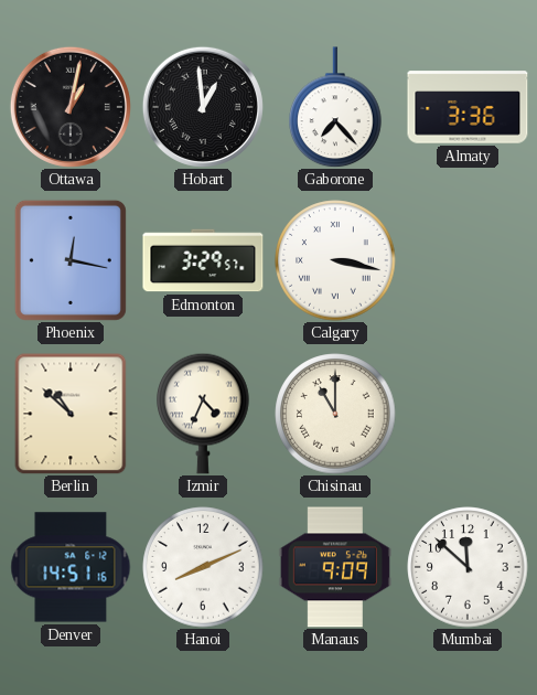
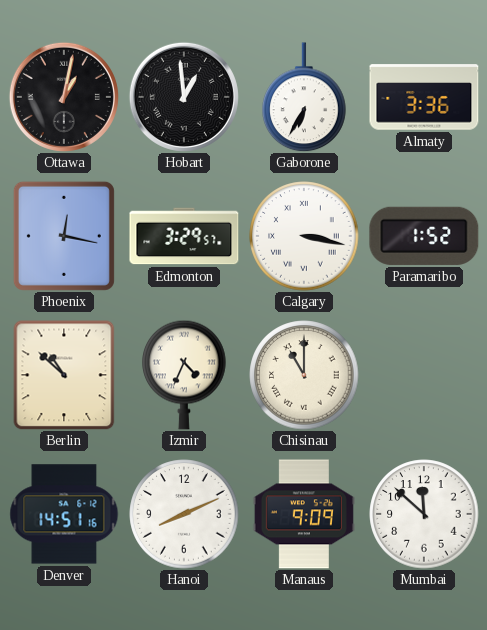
Gaborone: 7:23 -> 6:35
Paramaribo: none -> 1:52
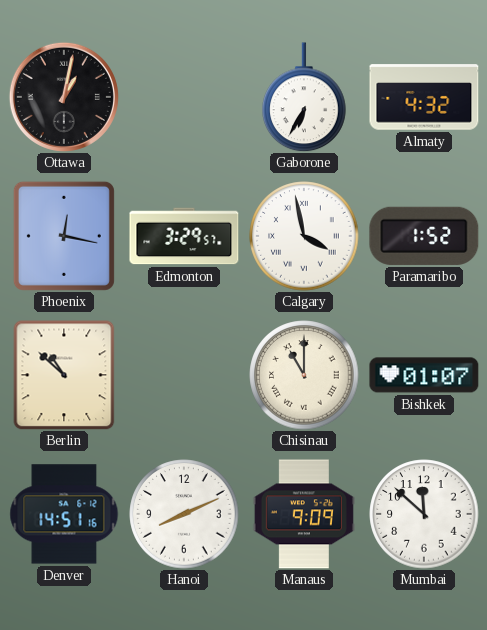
Hobart: 12:59 -> none
Almaty: 3:36 -> 4:32
Calgary: 3:17 -> 3:58
Izmir: 4:34 -> none
Bishkek: none -> 01:07
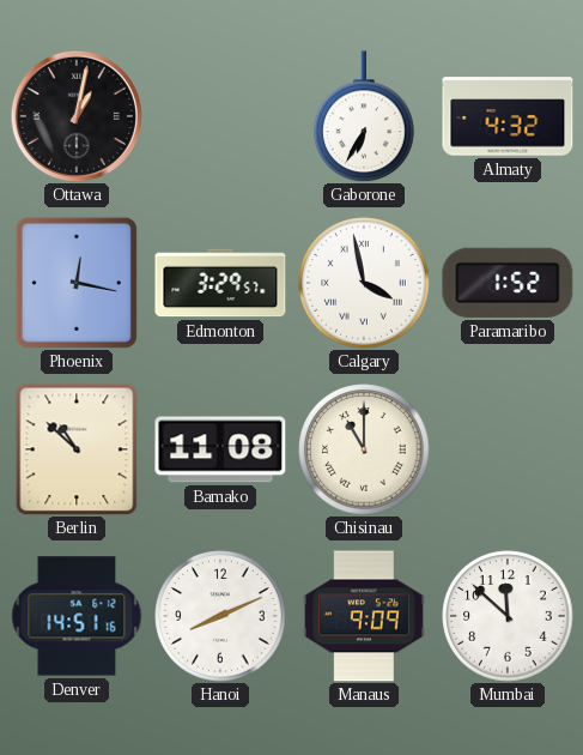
Bamako: none -> 11:08
Bishkek: 01:07 -> none
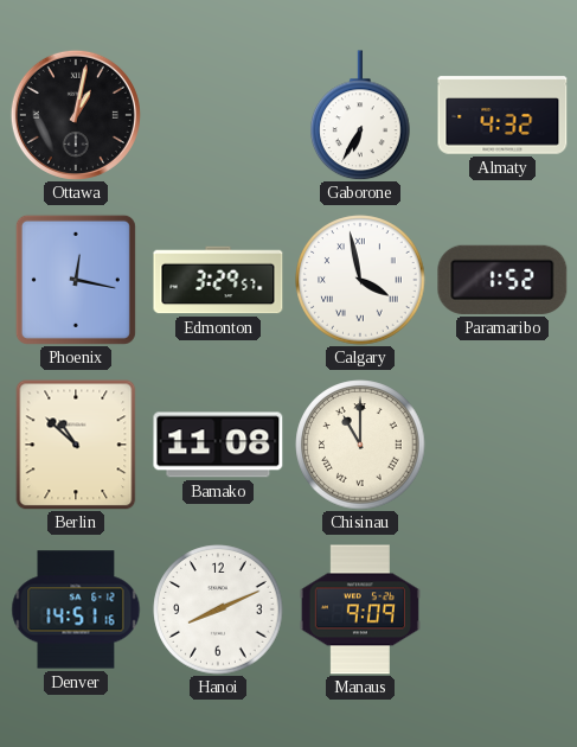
Mumbai: 11:52 -> none
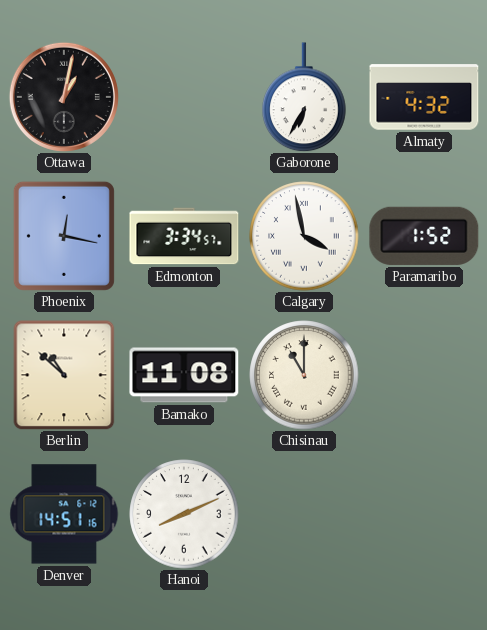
Edmonton: 3:29 -> 3:34
Manaus: 9:09 -> none
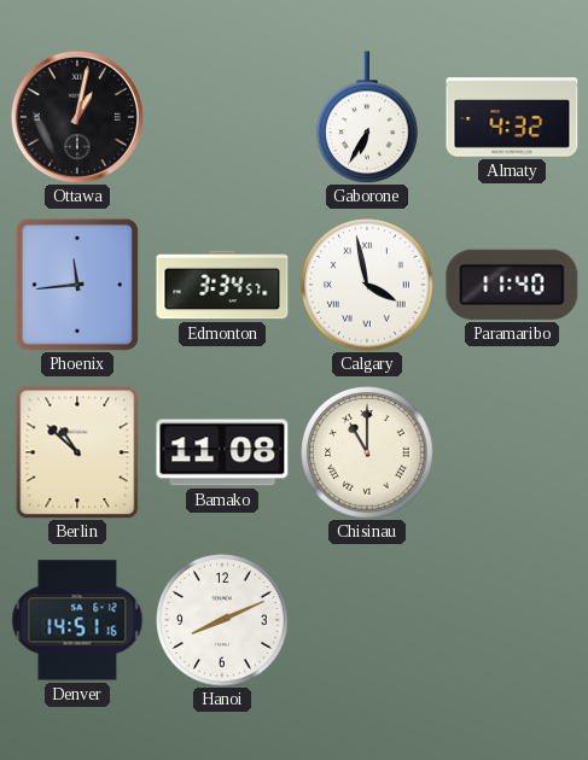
Phoenix: 12:17 -> 11:44
Paramaribo: 1:52 -> 11:40
